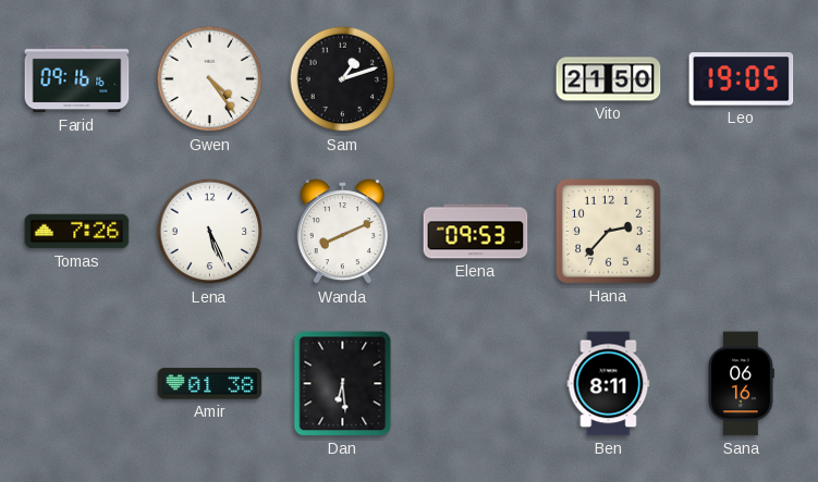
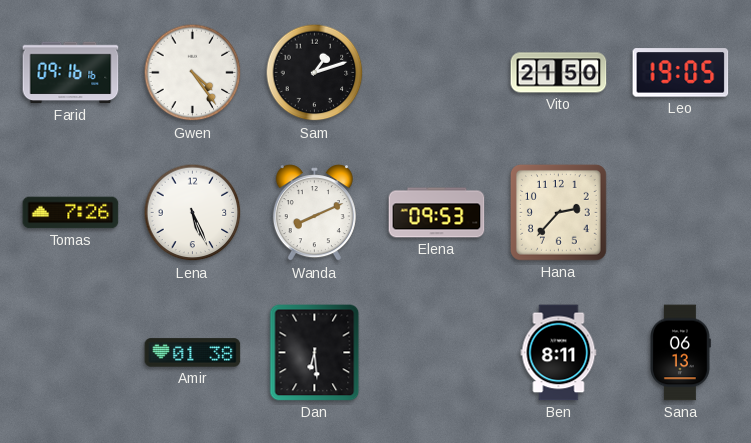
Sana: 06:16 -> 06:13
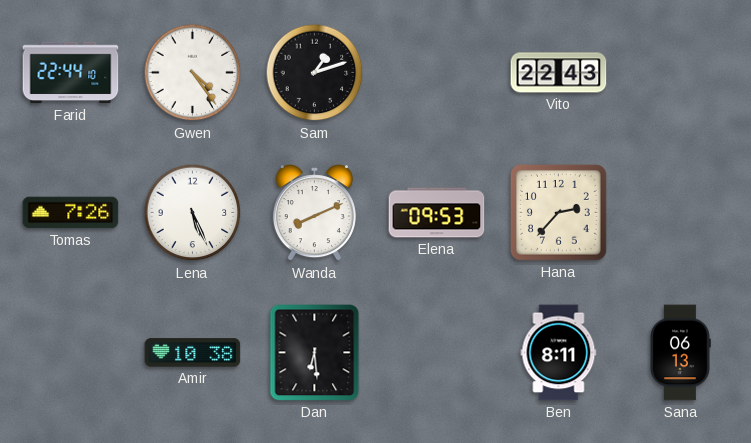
Farid: 09:16 -> 22:44
Vito: 21:50 -> 22:43
Leo: 19:05 -> none
Amir: 01:38 -> 10:38
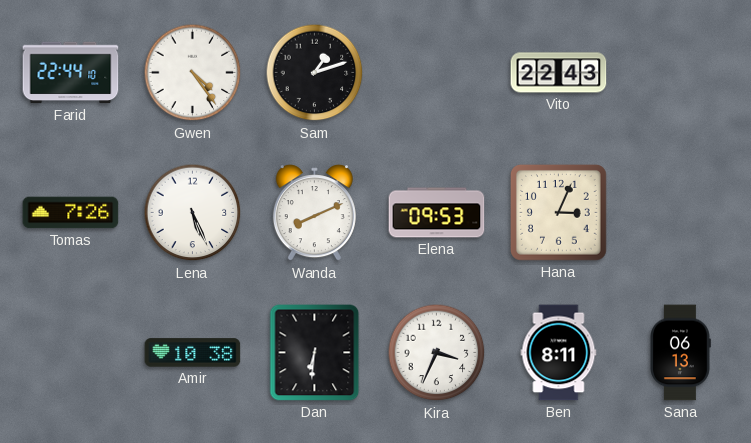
Hana: 2:37 -> 3:04
Dan: 6:29 -> 6:31
Kira: none -> 3:34
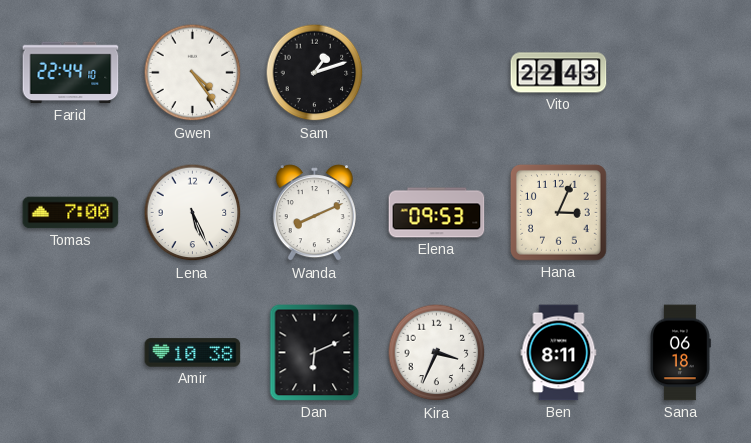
Tomas: 7:26 -> 7:00
Dan: 6:31 -> 6:11
Sana: 06:13 -> 06:18
